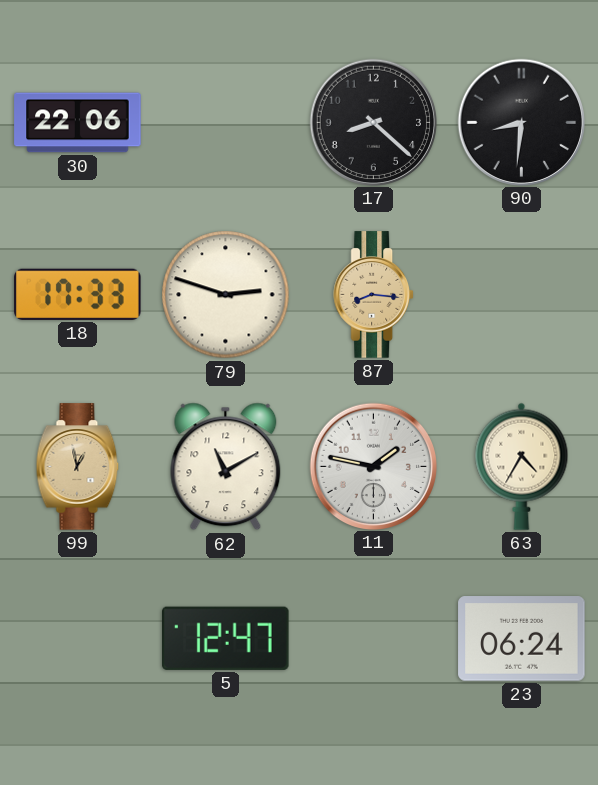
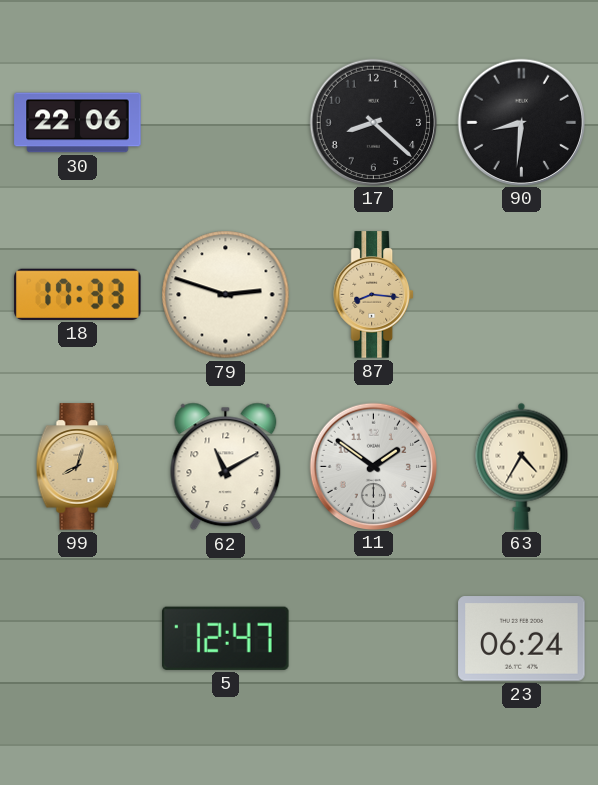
99: 12:58 -> 8:03
11: 1:47 -> 1:51
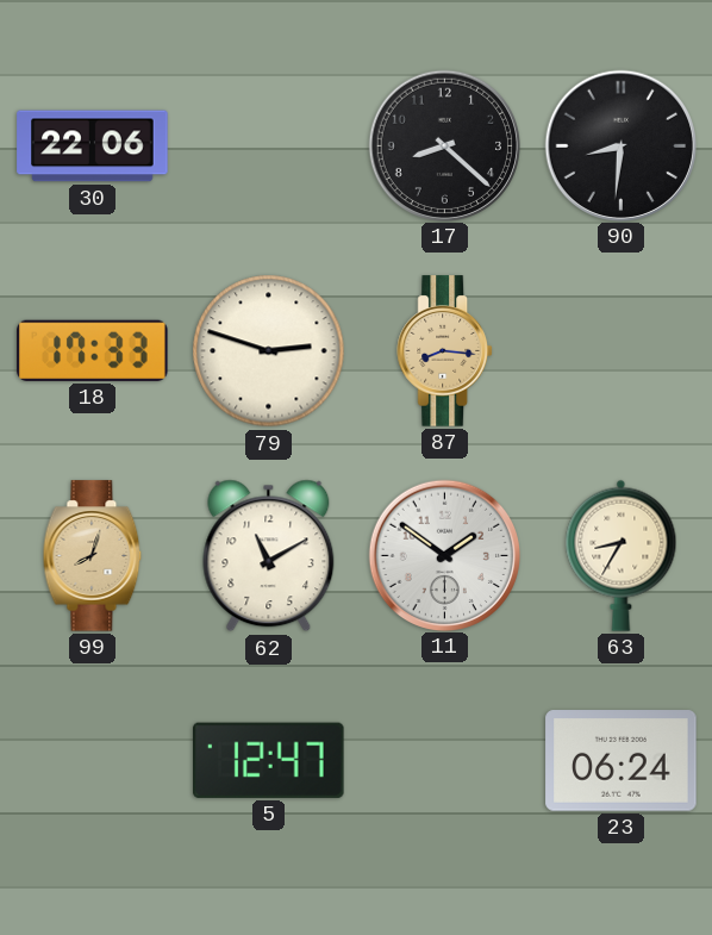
63: 4:35 -> 8:35
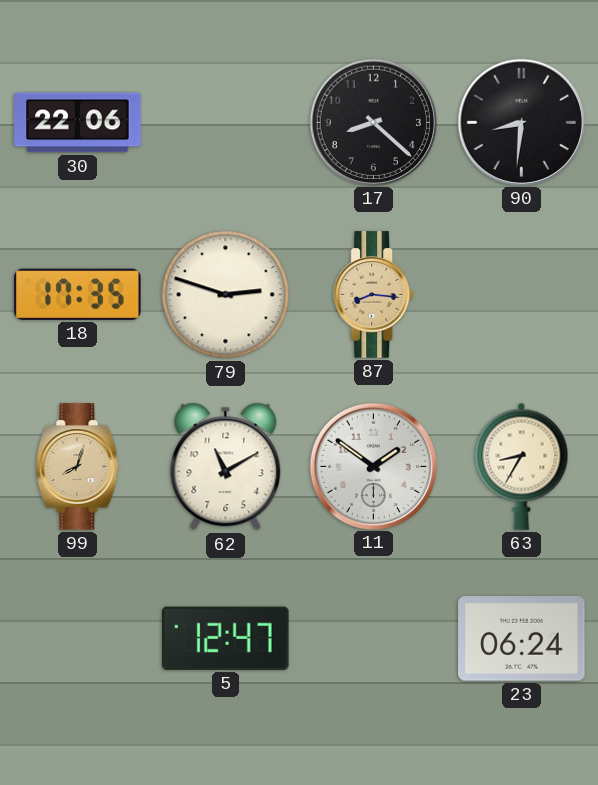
18: 17:33 -> 17:35
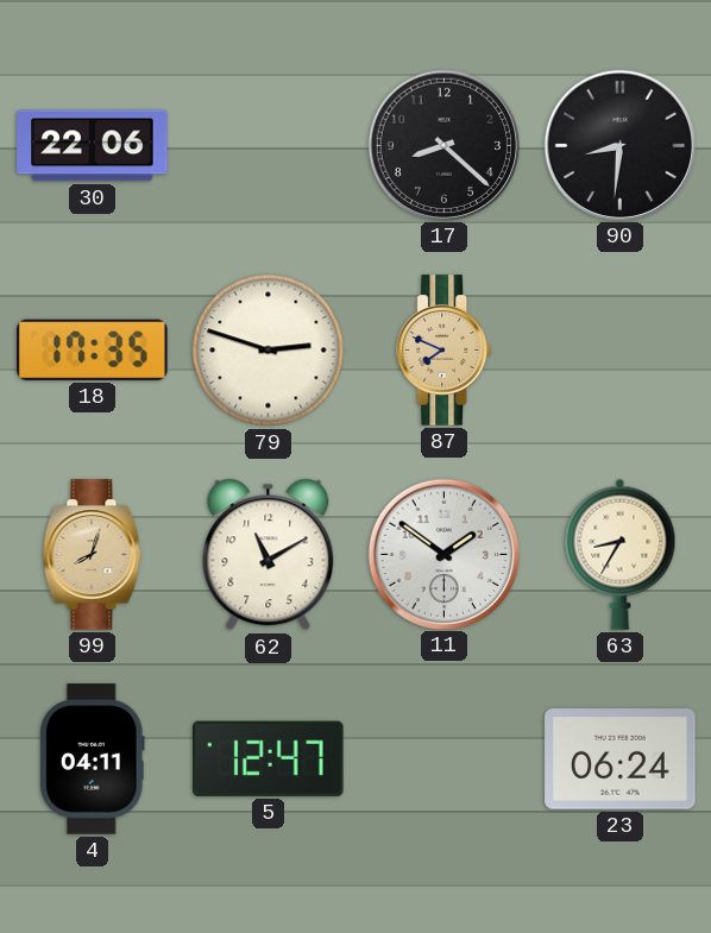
87: 8:16 -> 7:49
4: none -> 04:11
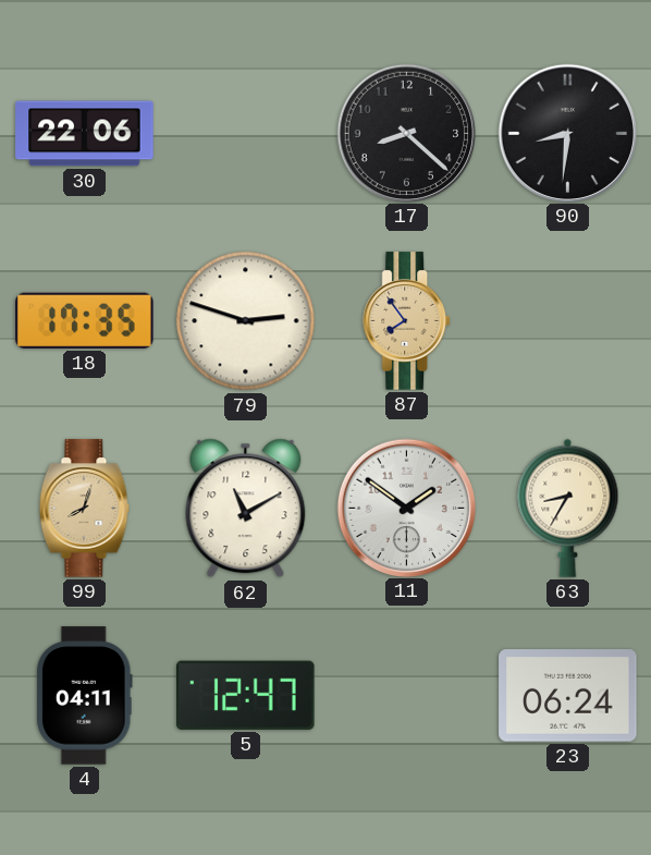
87: 7:49 -> 7:54
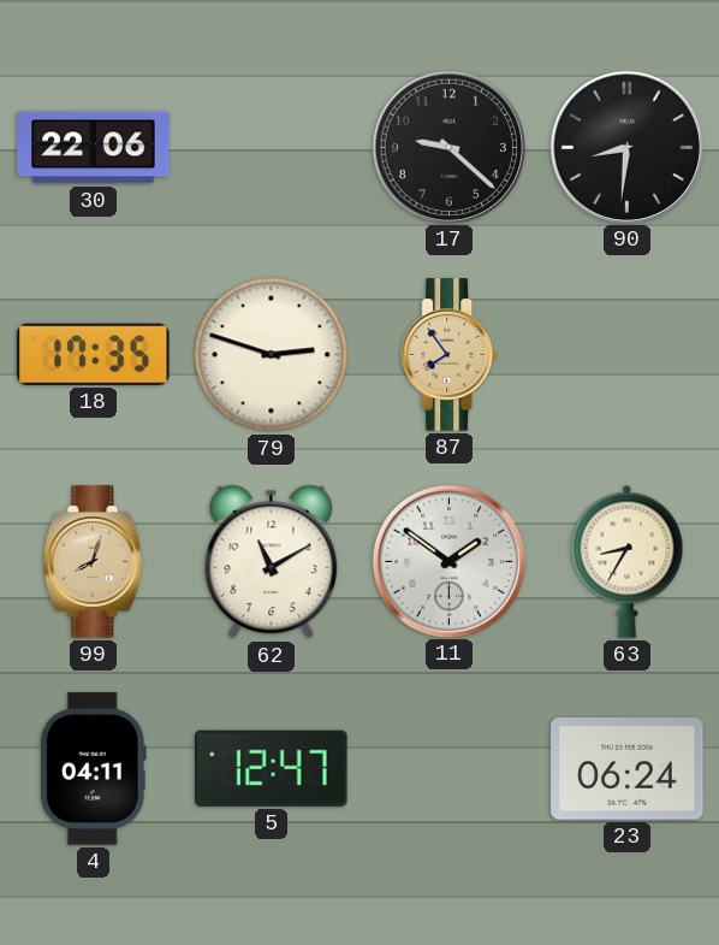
17: 8:22 -> 9:22
